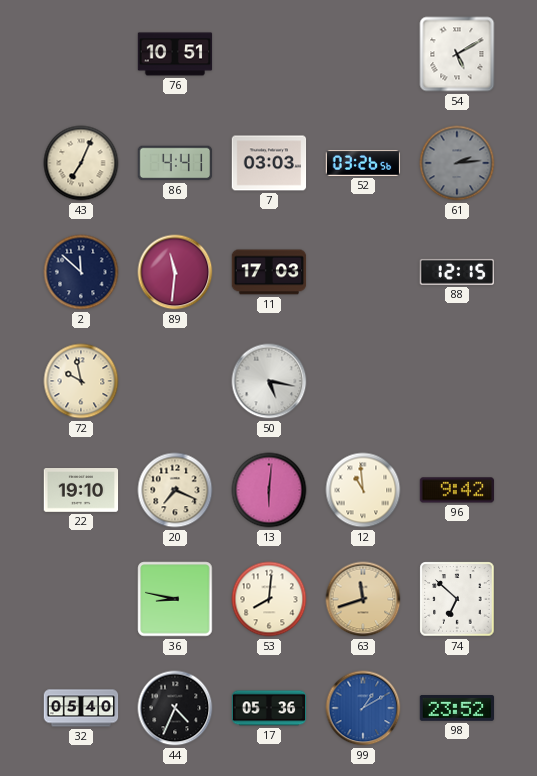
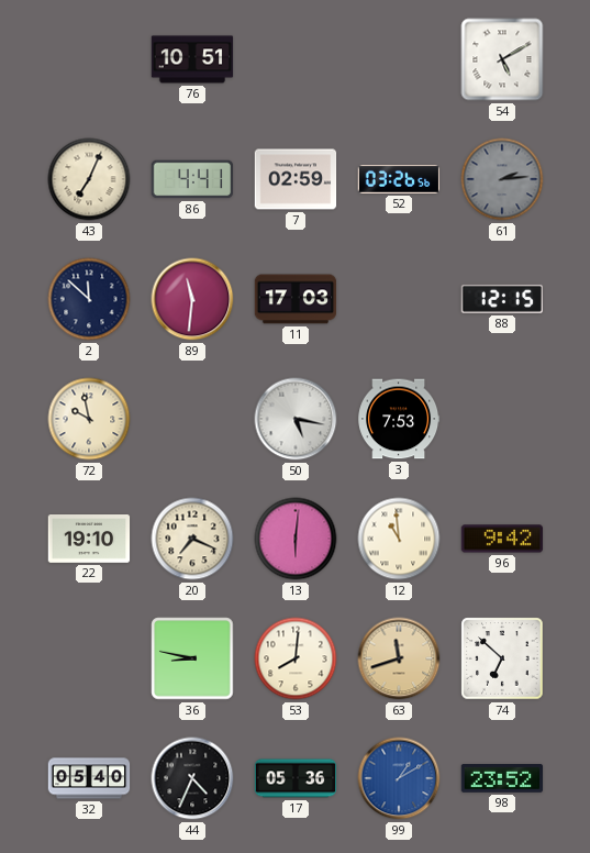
7: 03:03 -> 02:59
3: none -> 7:53
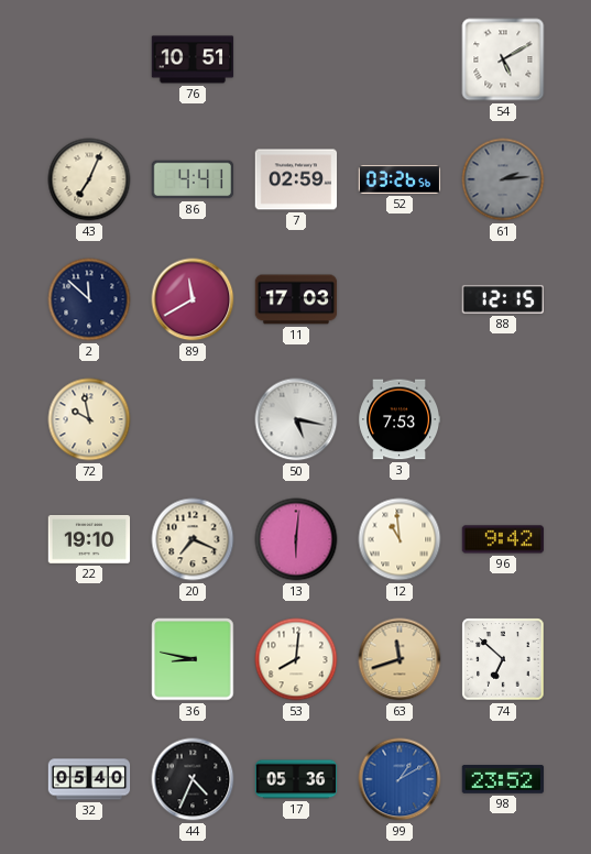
89: 11:31 -> 11:40
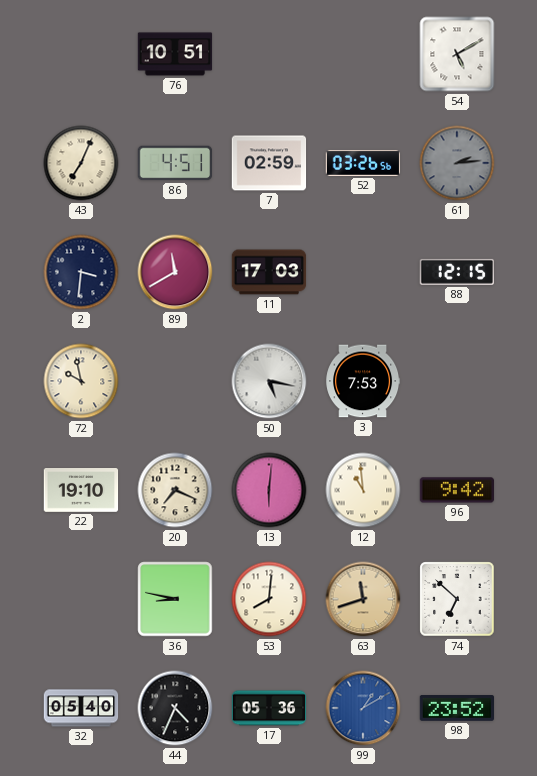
86: 4:41 -> 4:51
2: 11:52 -> 3:31
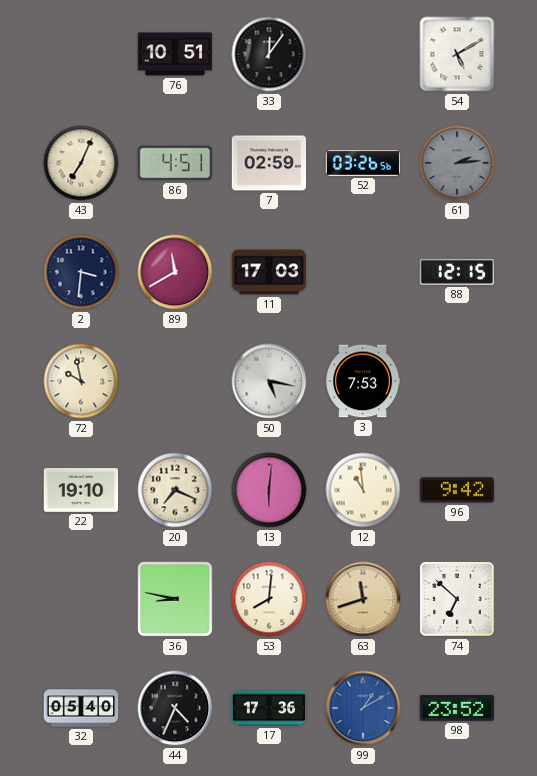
33: none -> 12:06
17: 05:36 -> 17:36
